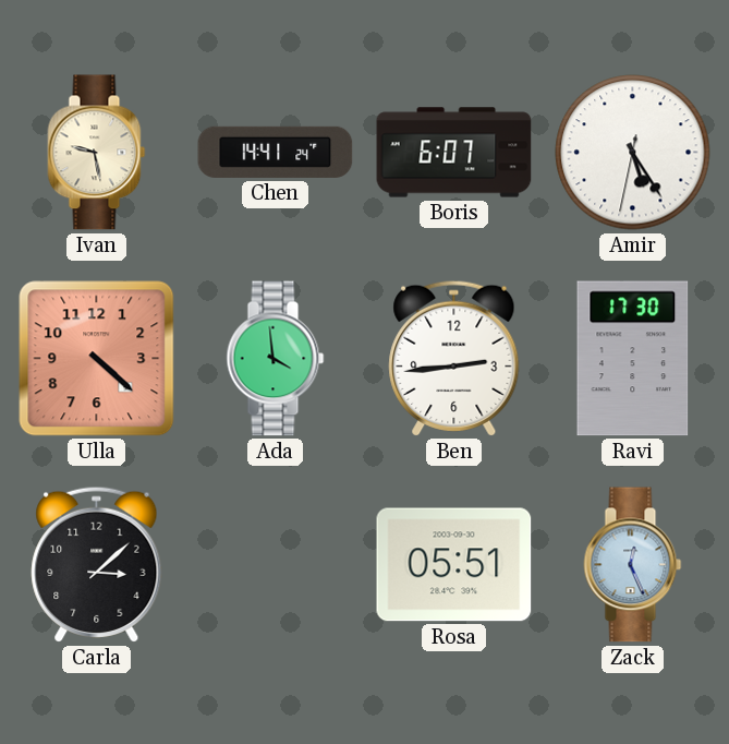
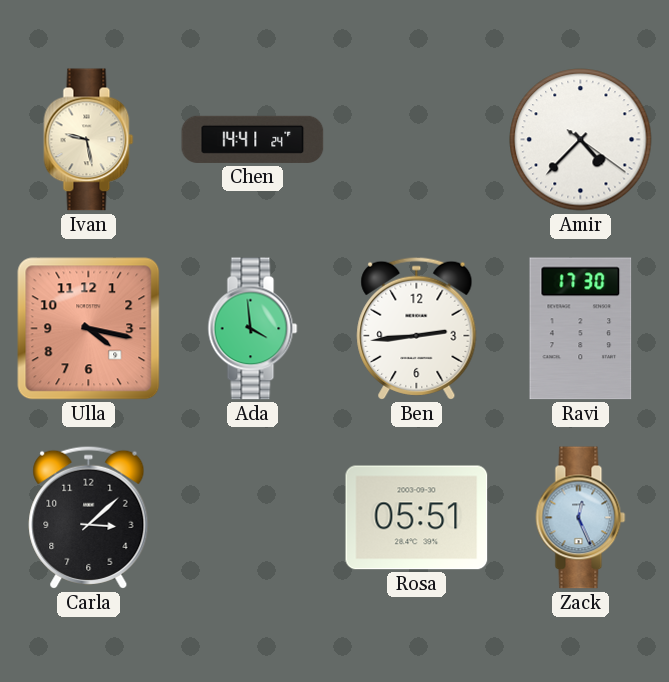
Boris: 6:07 -> none
Amir: 5:24 -> 4:37
Ulla: 4:22 -> 4:17
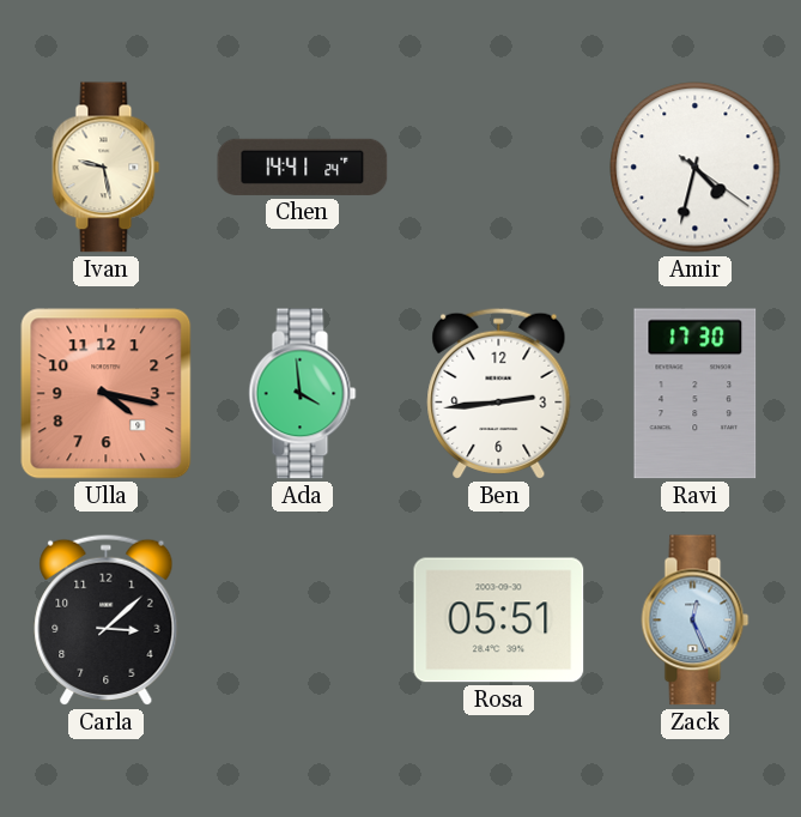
Amir: 4:37 -> 4:32
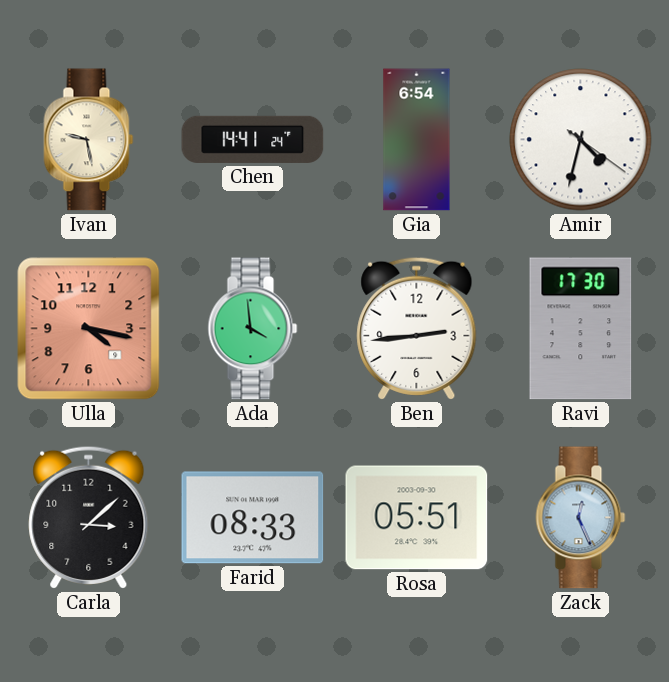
Gia: none -> 6:54
Farid: none -> 08:33
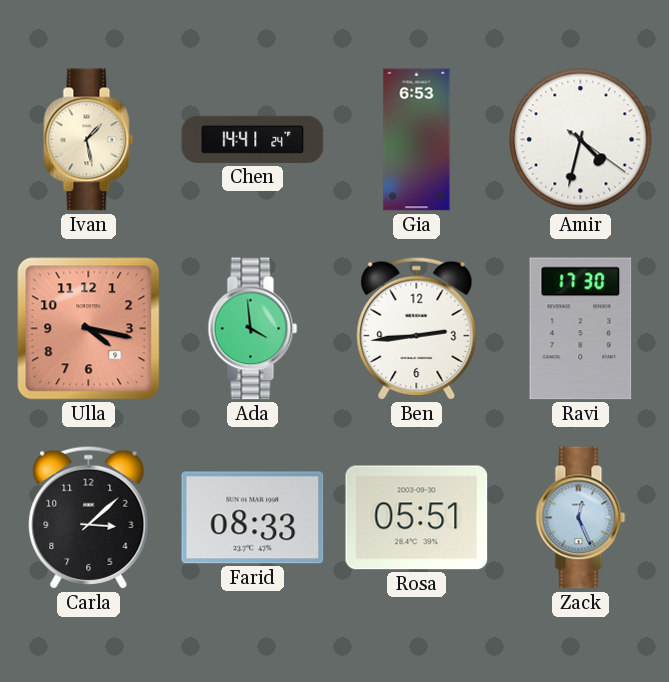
Ivan: 9:28 -> 1:28
Gia: 6:54 -> 6:53
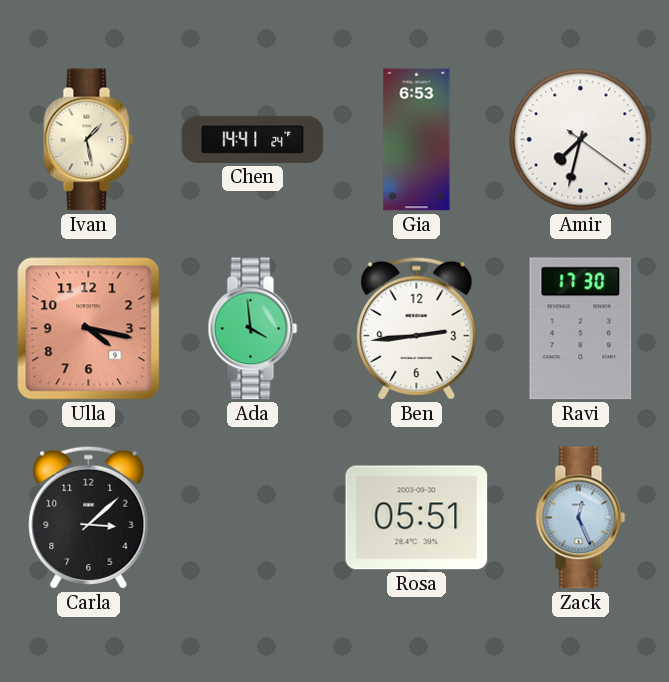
Amir: 4:32 -> 7:32
Farid: 08:33 -> none
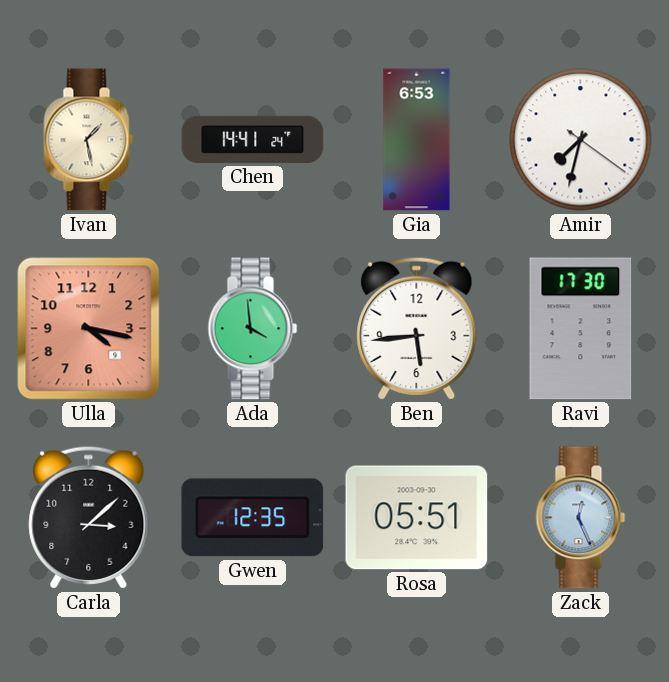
Ben: 2:44 -> 5:44
Gwen: none -> 12:35
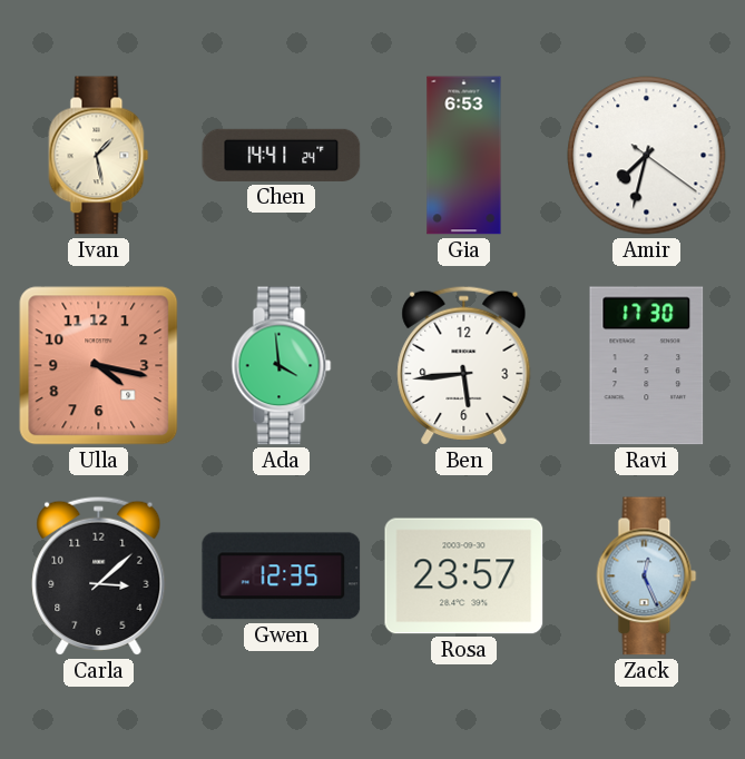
Rosa: 05:51 -> 23:57
